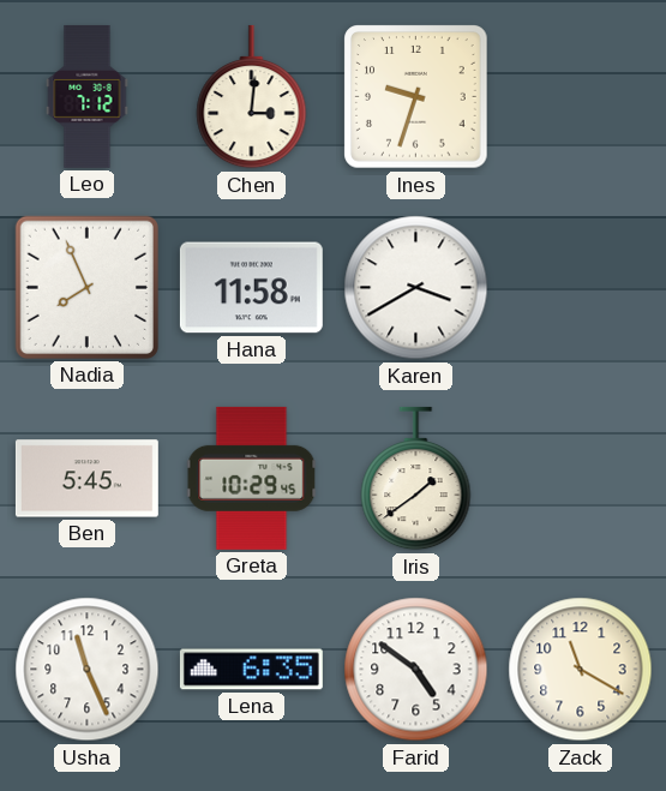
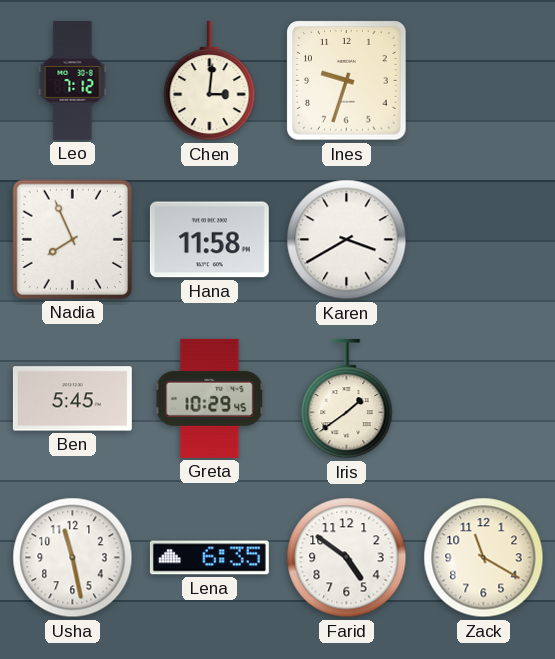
Usha: 11:26 -> 11:28
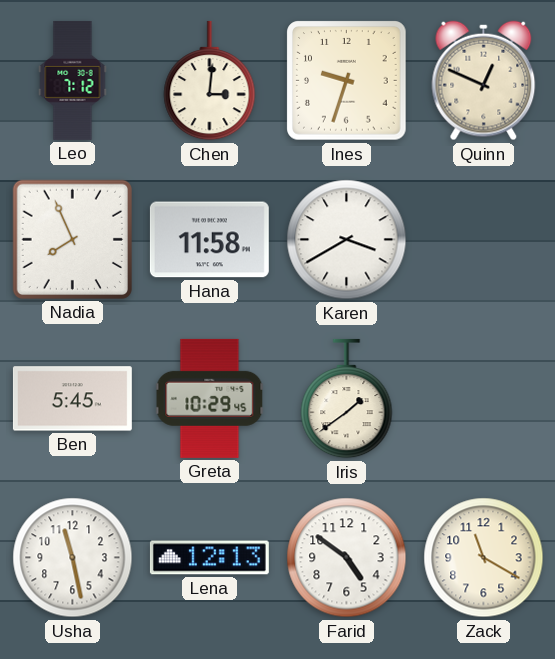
Quinn: none -> 12:49
Lena: 6:35 -> 12:13
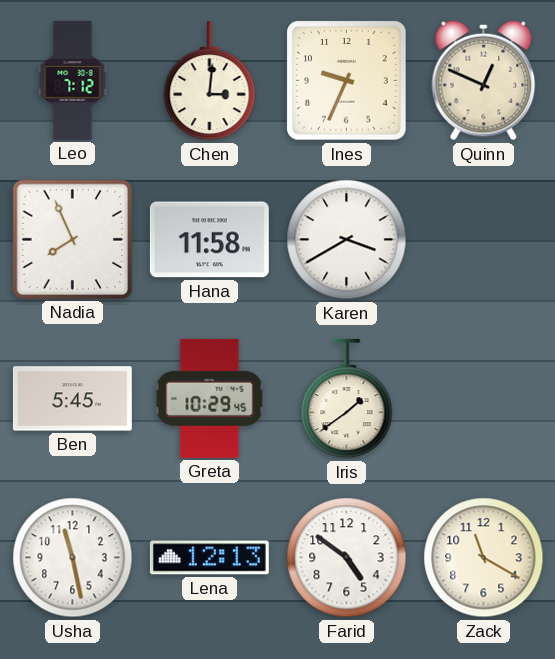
Ines: 9:33 -> 9:34
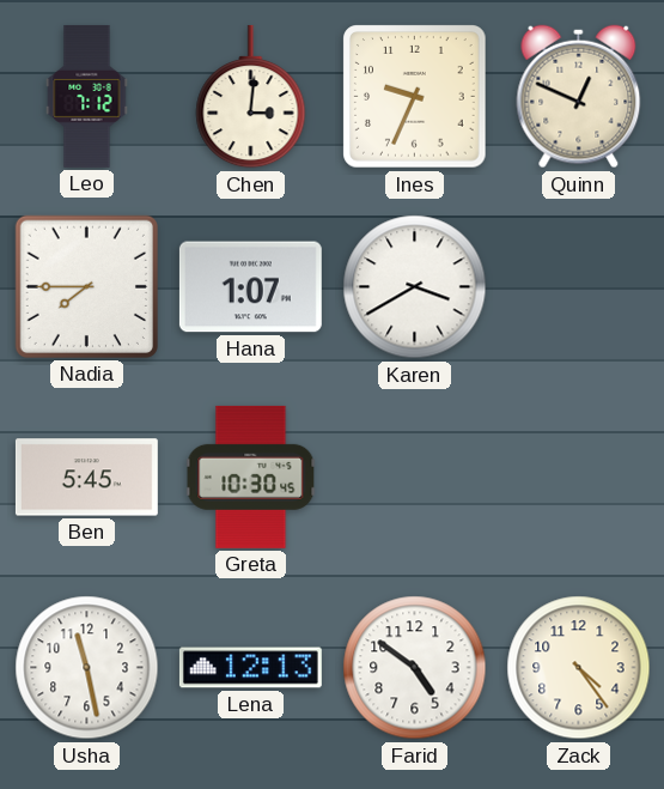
Nadia: 7:56 -> 7:45
Hana: 11:58 -> 1:07
Greta: 10:29 -> 10:30
Iris: 1:39 -> none
Zack: 11:20 -> 4:24
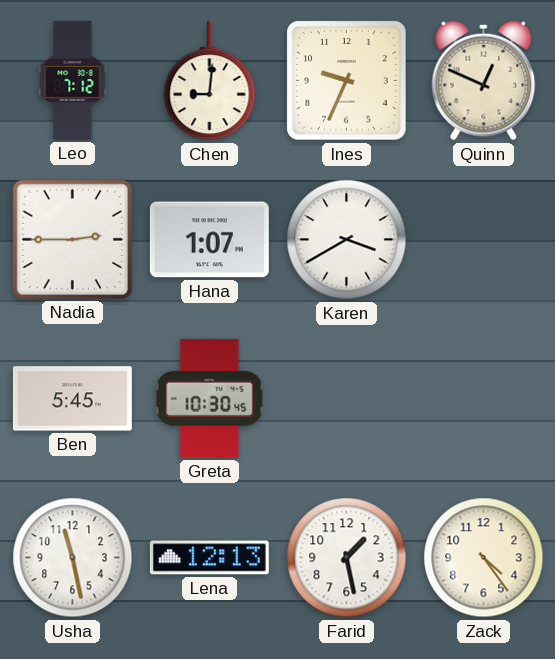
Chen: 3:01 -> 9:01
Nadia: 7:45 -> 2:45
Farid: 4:51 -> 1:28
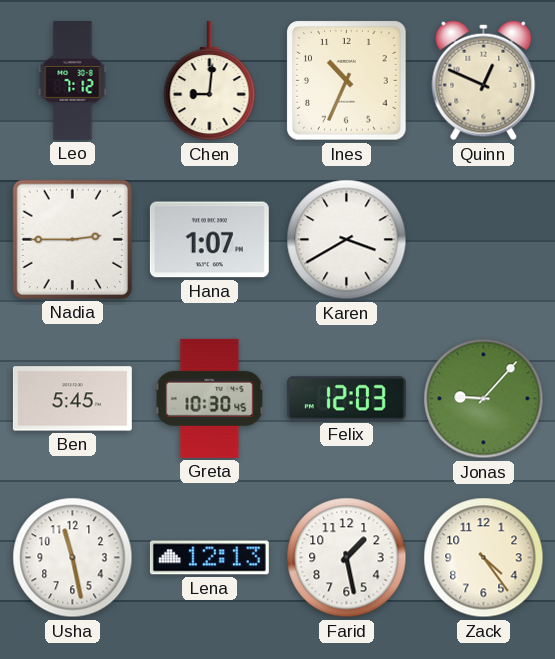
Ines: 9:34 -> 10:34
Felix: none -> 12:03
Jonas: none -> 9:07
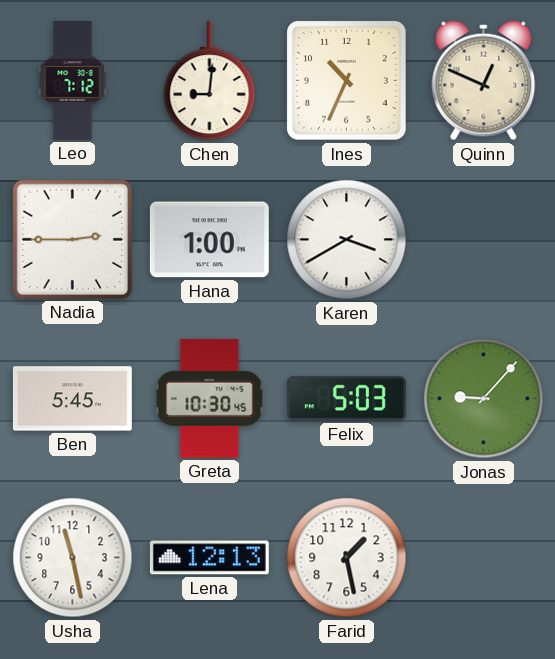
Hana: 1:07 -> 1:00
Felix: 12:03 -> 5:03
Zack: 4:24 -> none
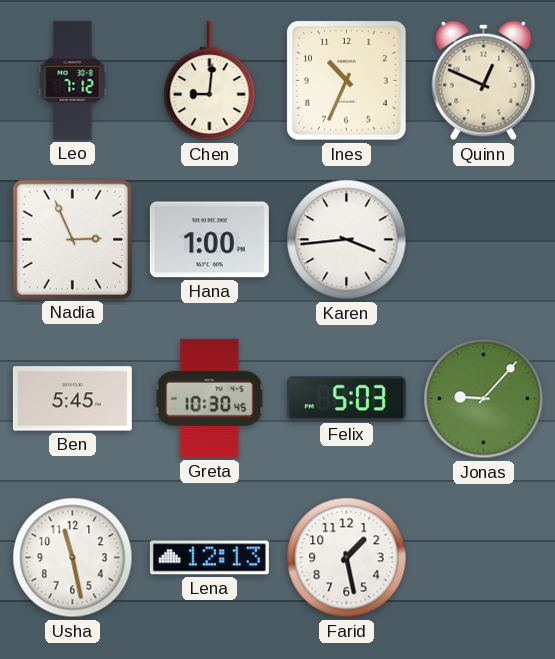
Nadia: 2:45 -> 2:56
Karen: 3:40 -> 3:44
